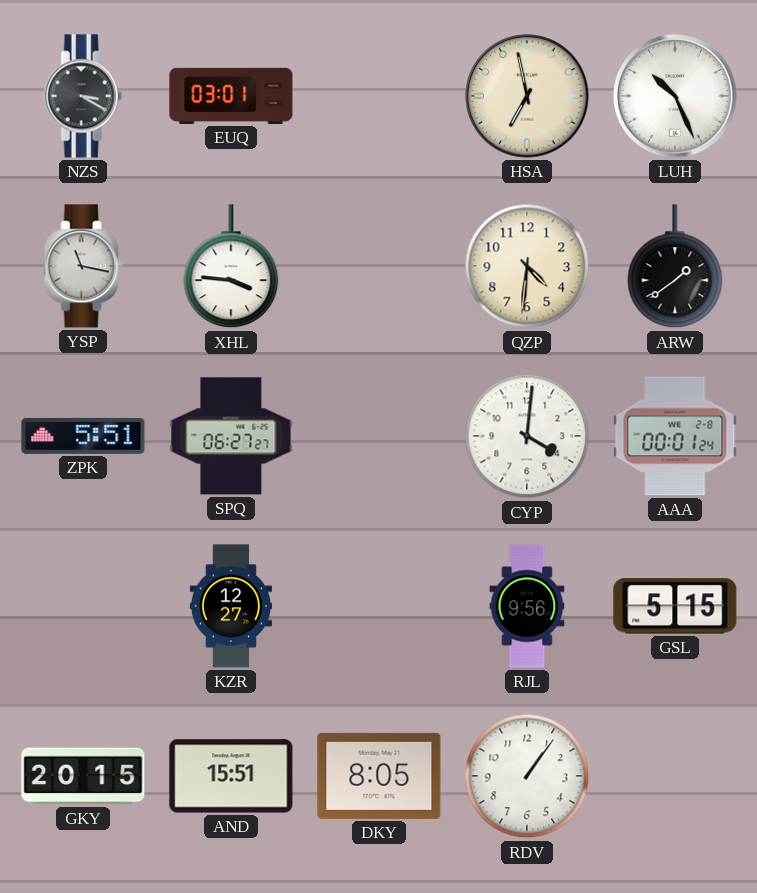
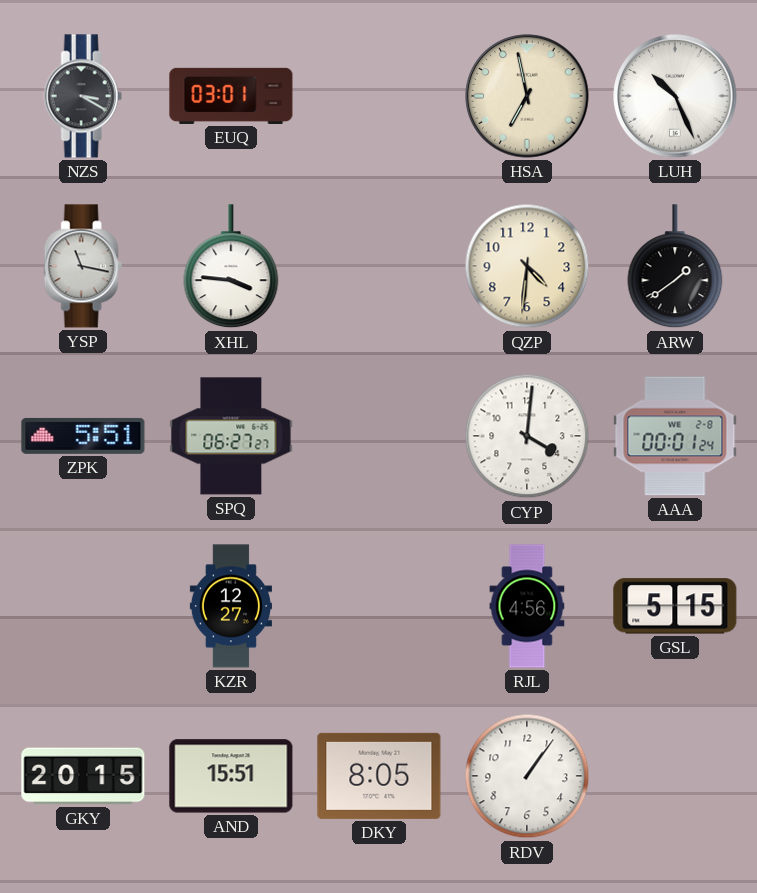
RJL: 9:56 -> 4:56
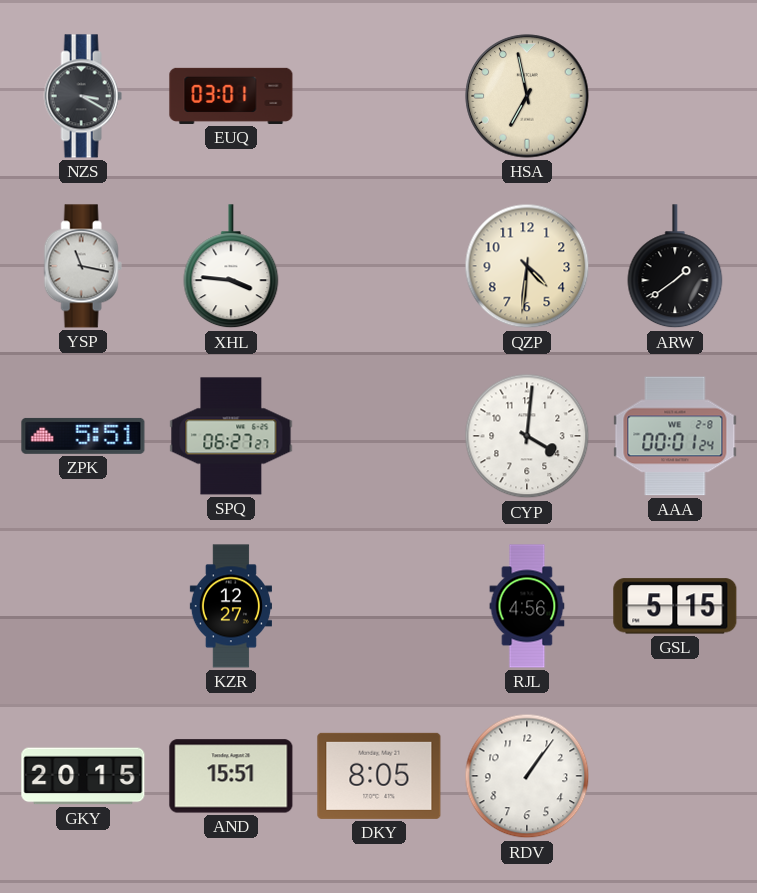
LUH: 10:26 -> none
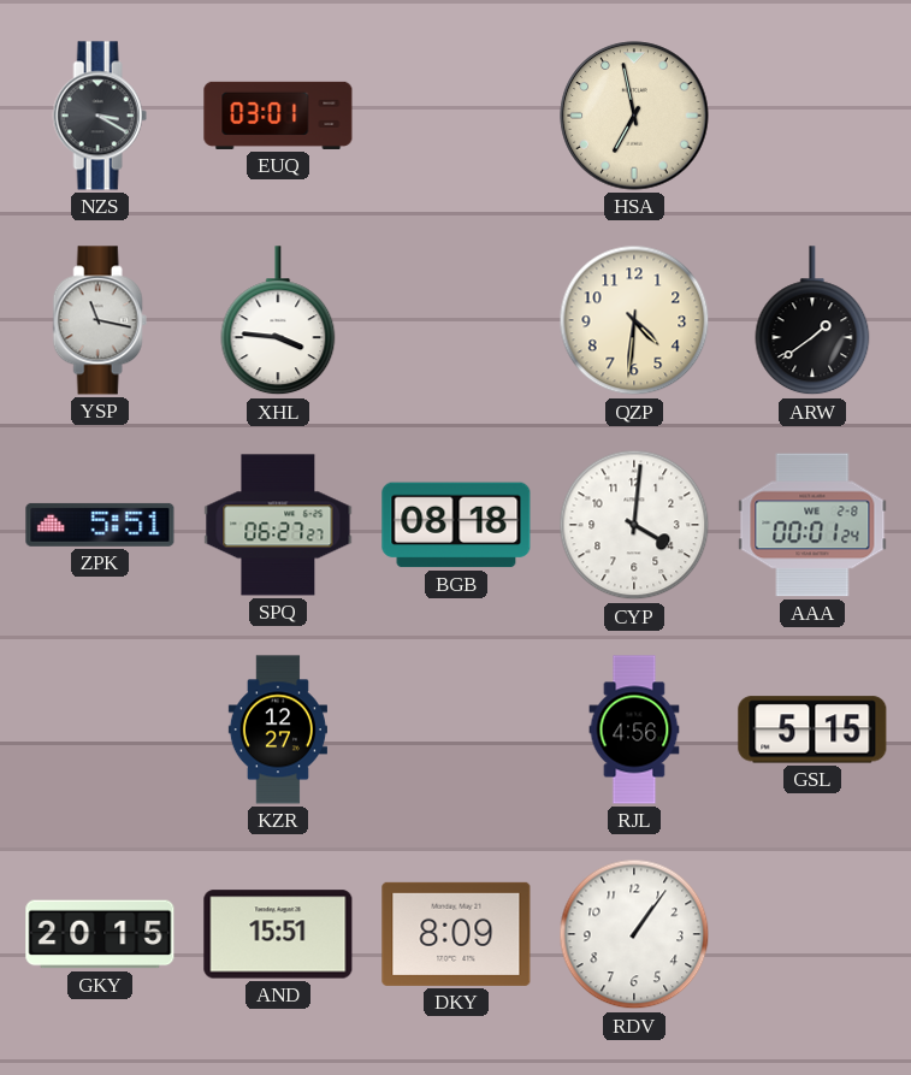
BGB: none -> 08:18
DKY: 8:05 -> 8:09
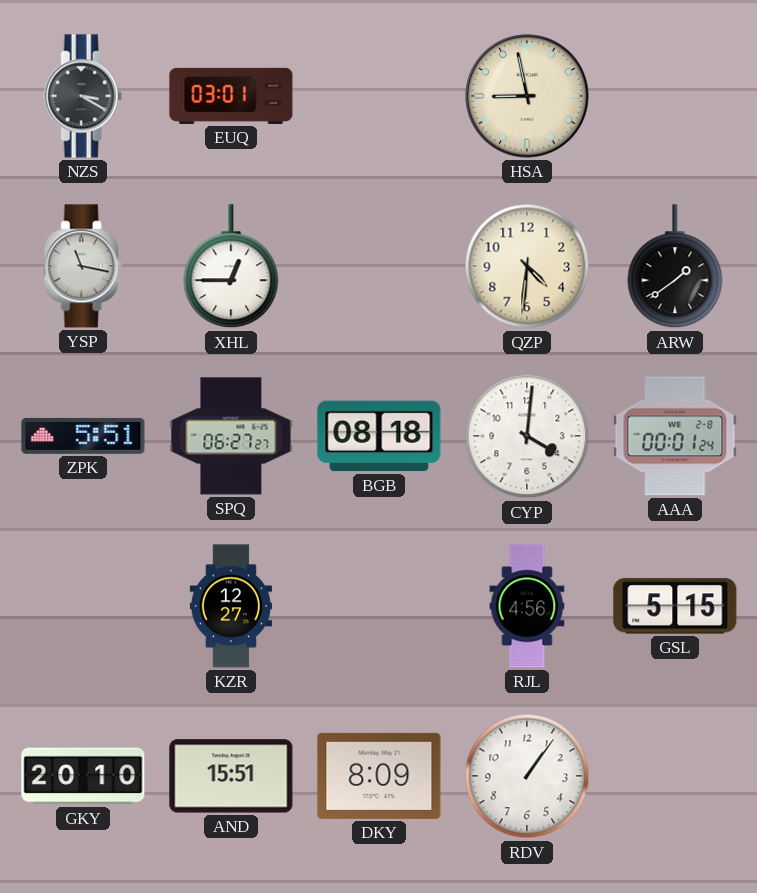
HSA: 6:58 -> 8:58
XHL: 3:46 -> 12:45
GKY: 20:15 -> 20:10
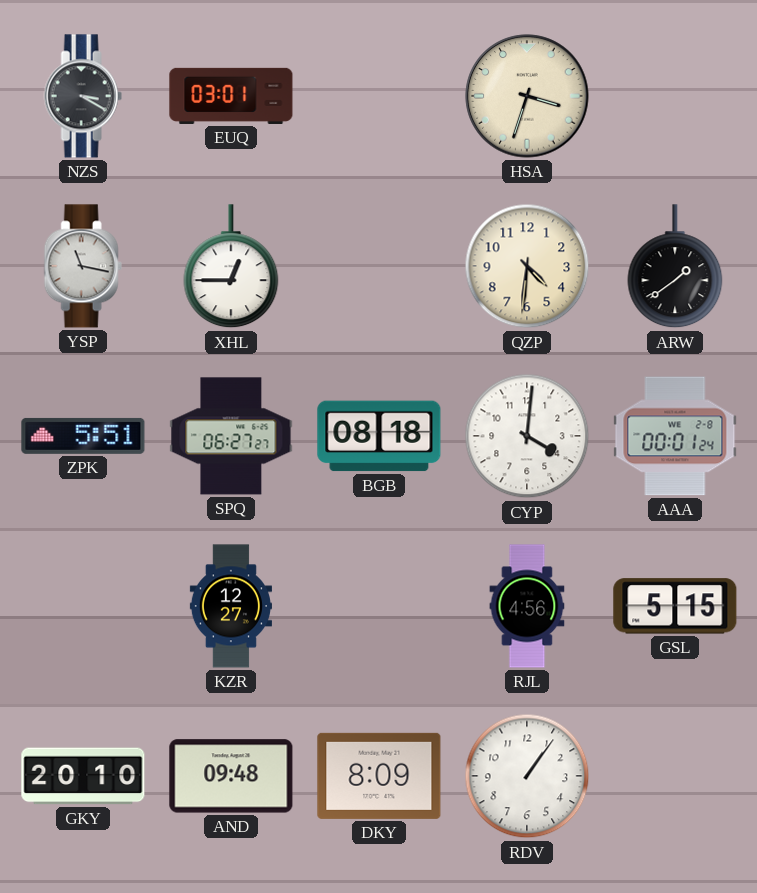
HSA: 8:58 -> 3:33
AND: 15:51 -> 09:48
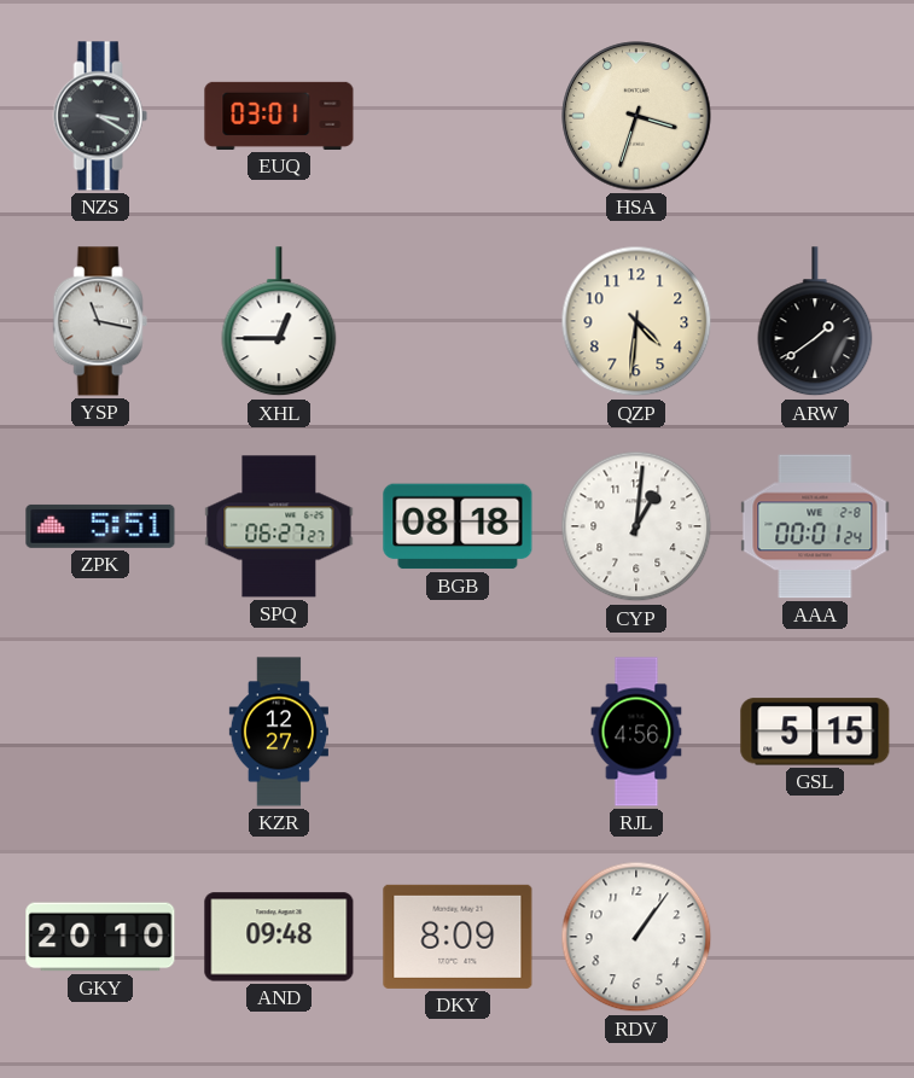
CYP: 4:01 -> 1:01
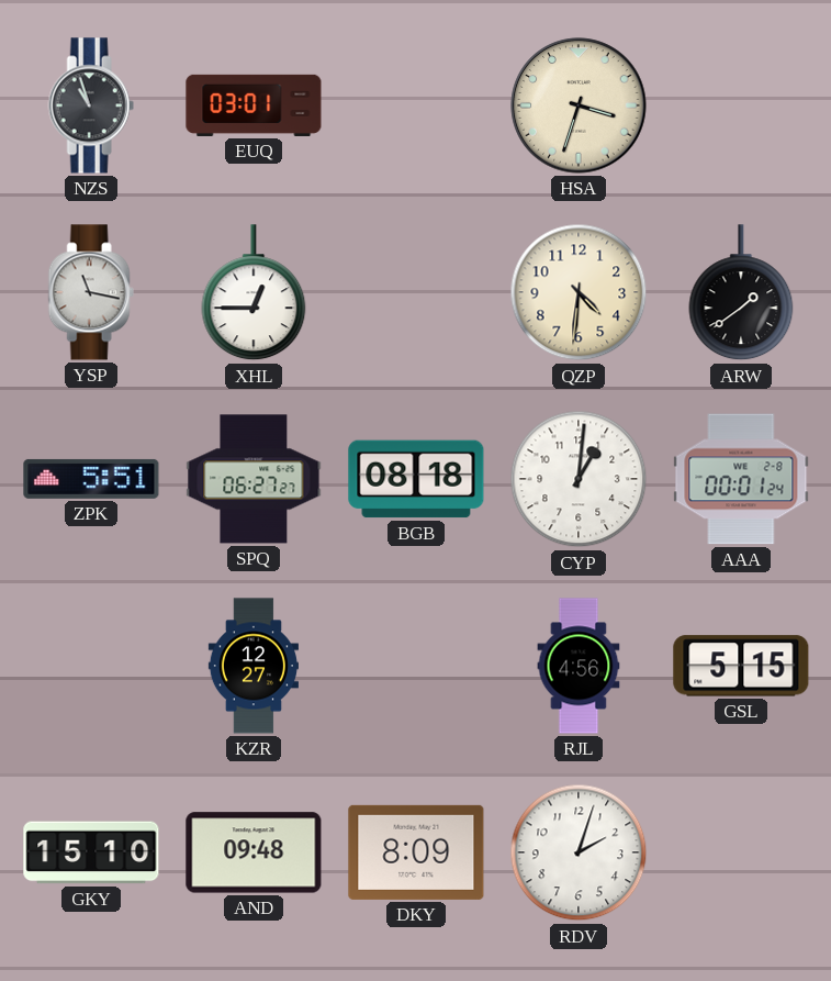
NZS: 3:20 -> 10:57
GKY: 20:10 -> 15:10
RDV: 1:06 -> 2:03
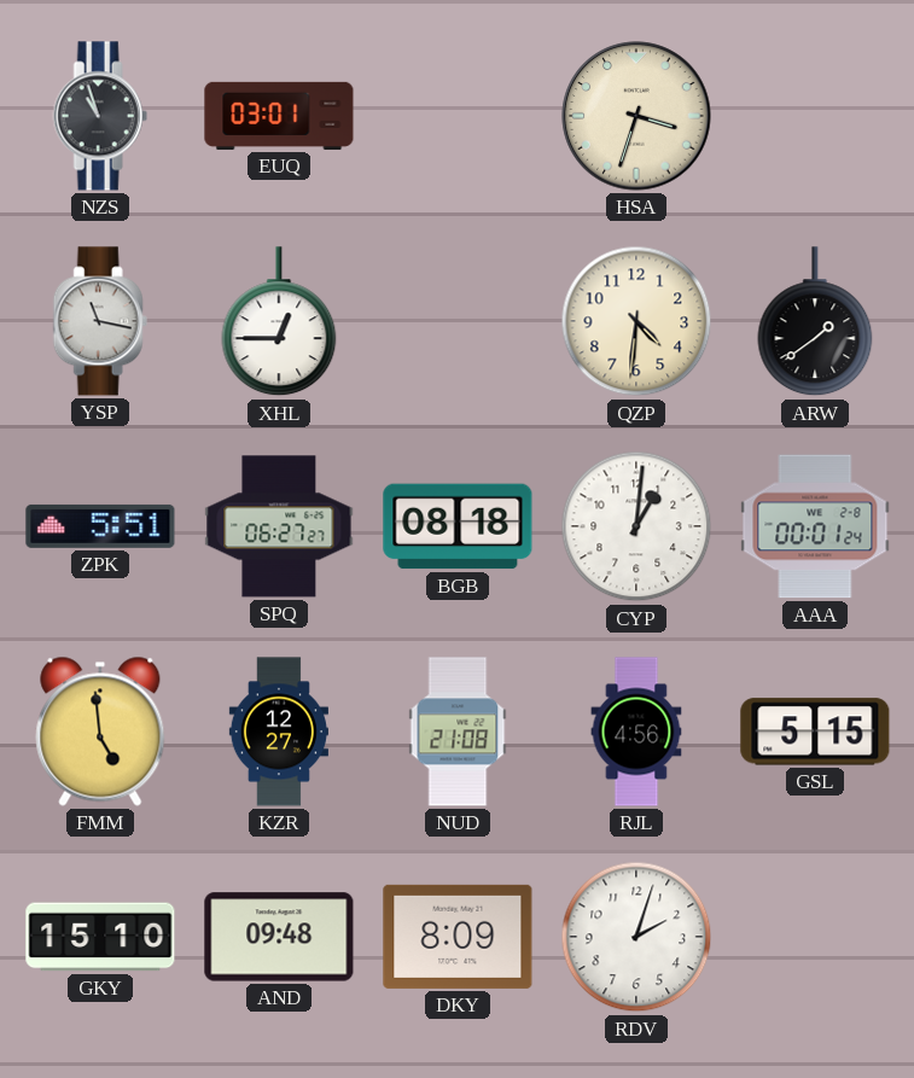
FMM: none -> 4:59
NUD: none -> 21:08
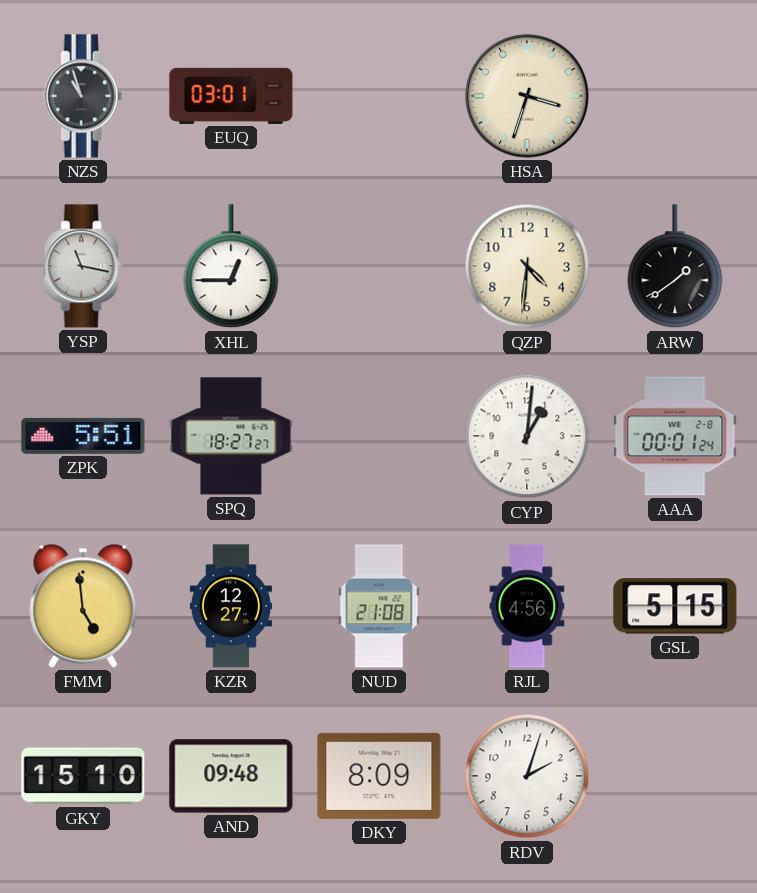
SPQ: 06:27 -> 18:27
BGB: 08:18 -> none
